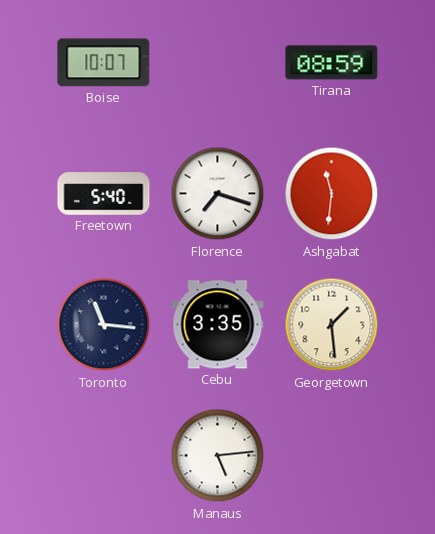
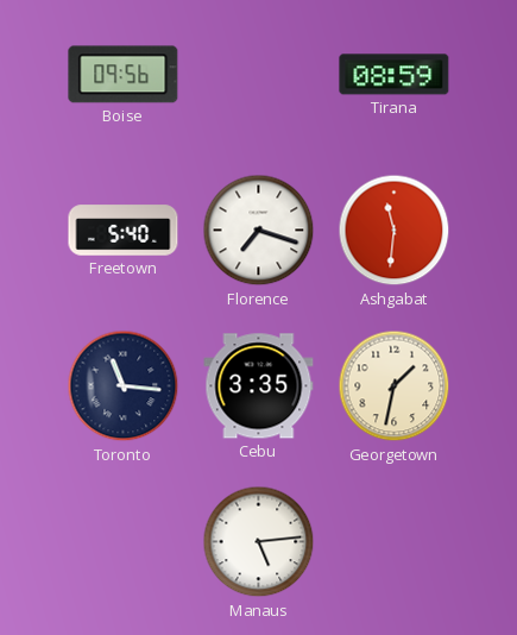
Boise: 10:07 -> 09:56
Georgetown: 1:29 -> 1:32
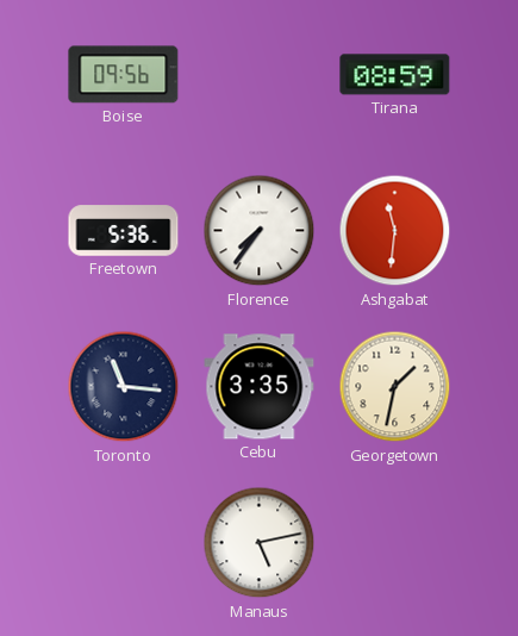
Freetown: 5:40 -> 5:36
Florence: 7:18 -> 7:36
Manaus: 5:14 -> 5:13
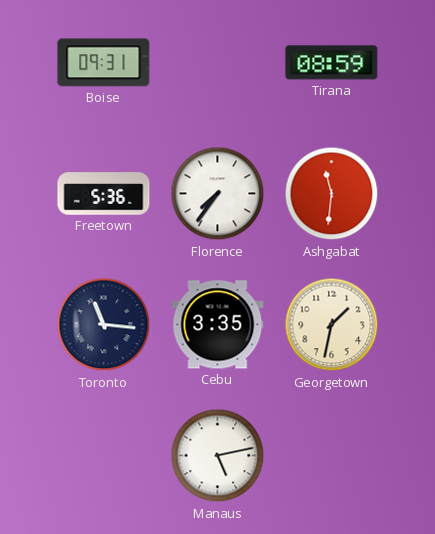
Boise: 09:56 -> 09:31
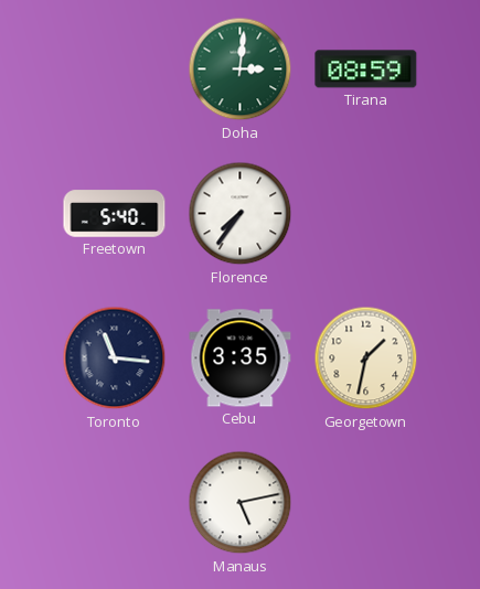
Boise: 09:31 -> none
Doha: none -> 3:01
Freetown: 5:36 -> 5:40
Ashgabat: 11:31 -> none
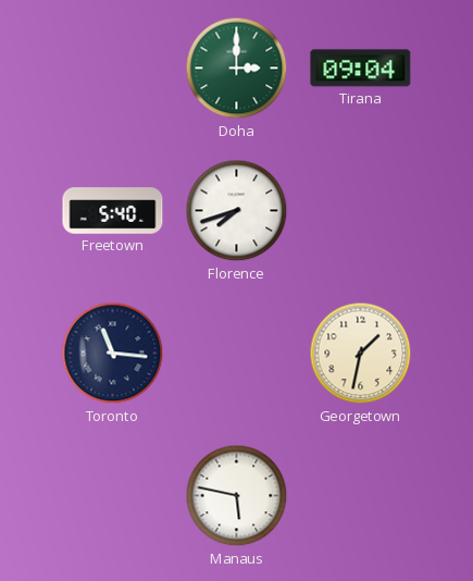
Doha: 3:01 -> 3:00
Tirana: 08:59 -> 09:04
Florence: 7:36 -> 7:42
Cebu: 3:35 -> none
Manaus: 5:13 -> 5:47
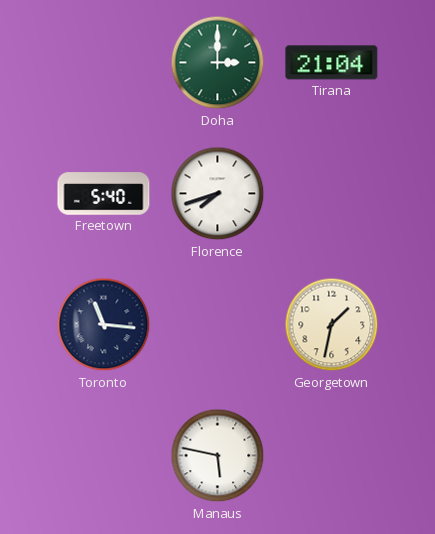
Tirana: 09:04 -> 21:04
